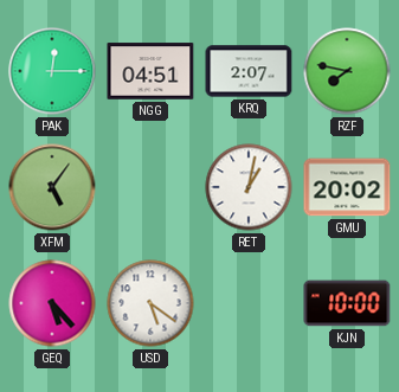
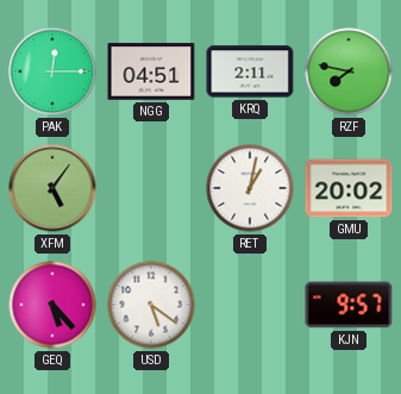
KRQ: 2:07 -> 2:11
KJN: 10:00 -> 9:57
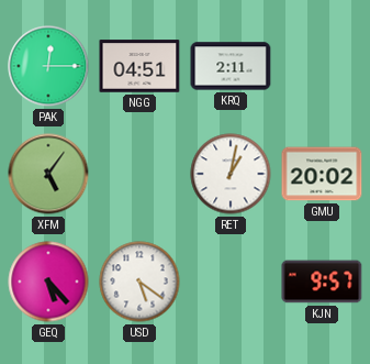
RZF: 7:47 -> none
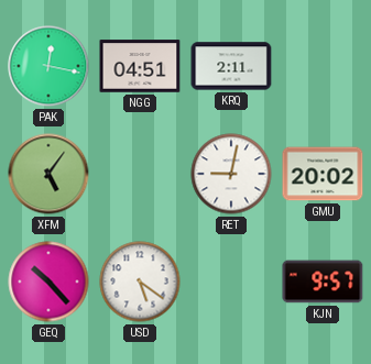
PAK: 12:15 -> 12:17
RET: 1:02 -> 9:02
GEQ: 5:23 -> 10:23
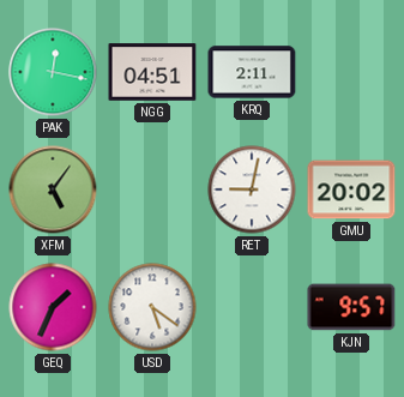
GEQ: 10:23 -> 1:34
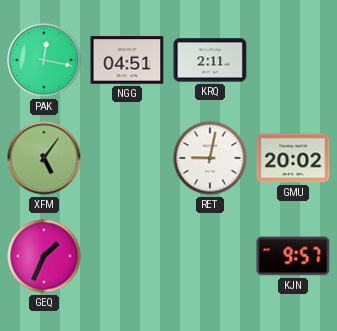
USD: 5:21 -> none
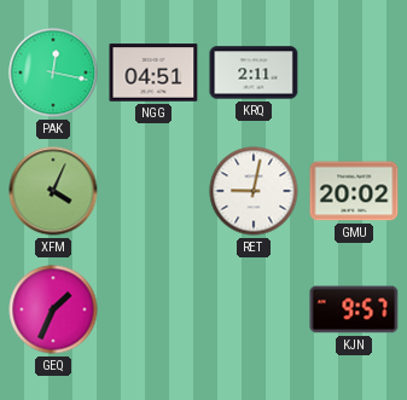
XFM: 5:06 -> 4:04
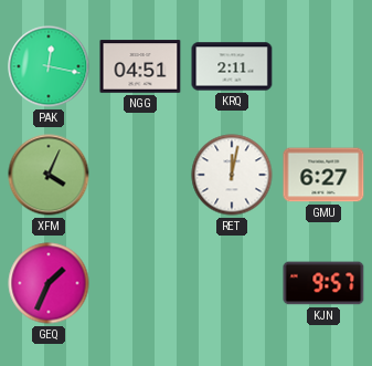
RET: 9:02 -> 12:02
GMU: 20:02 -> 6:27
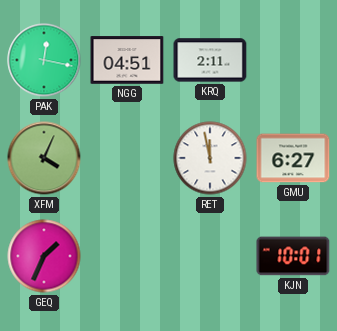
RET: 12:02 -> 11:58
KJN: 9:57 -> 10:01
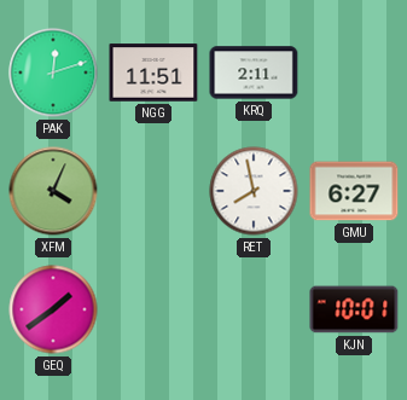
PAK: 12:17 -> 12:12
NGG: 04:51 -> 11:51
RET: 11:58 -> 7:58
GEQ: 1:34 -> 1:39
